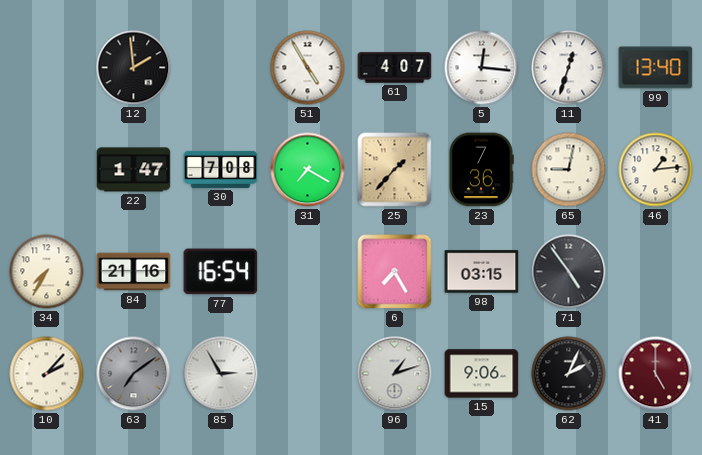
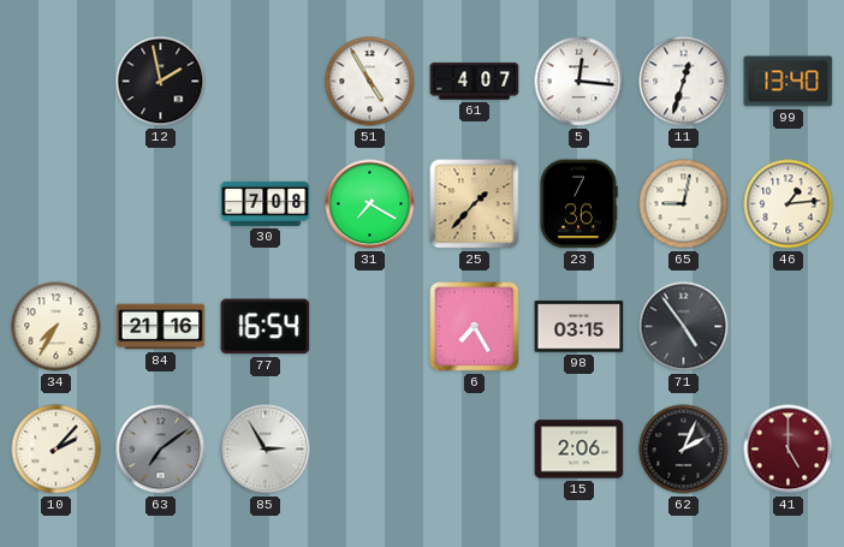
12: 1:59 -> 1:58
22: 1:47 -> none
96: 1:12 -> none
15: 9:06 -> 2:06
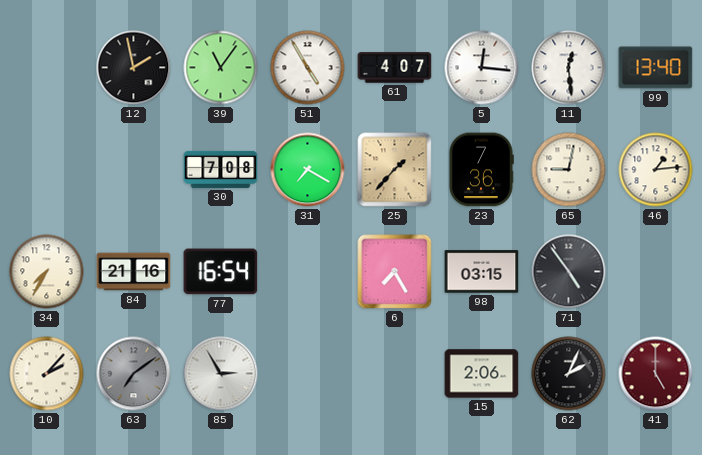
39: none -> 11:06
11: 12:33 -> 12:29
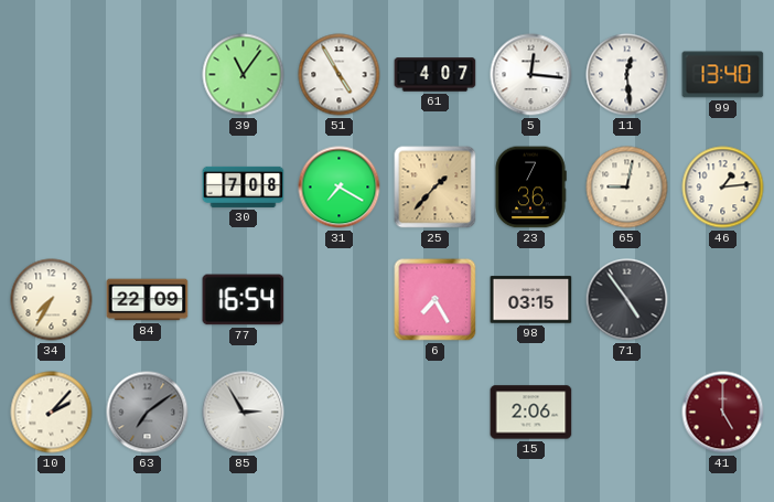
12: 1:58 -> none
84: 21:16 -> 22:09
62: 2:04 -> none
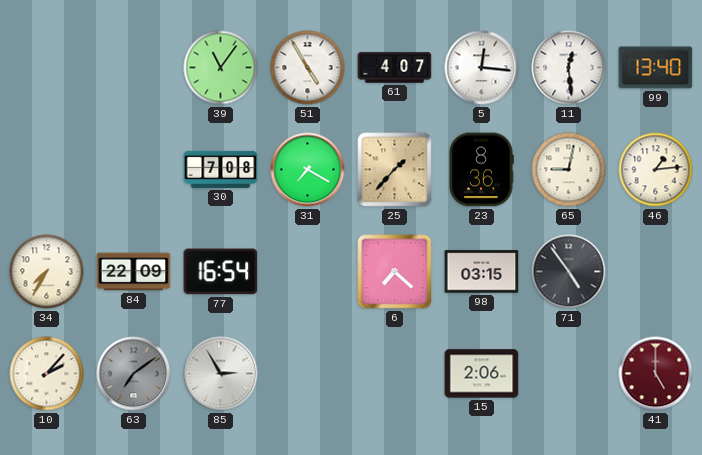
23: 7:36 -> 8:36
6: 7:25 -> 7:22
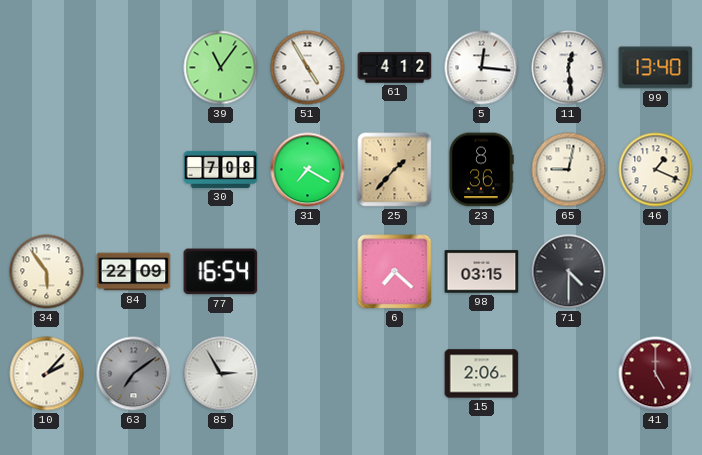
61: 4:07 -> 4:12
46: 1:14 -> 1:19
34: 7:35 -> 5:54
71: 4:54 -> 4:30
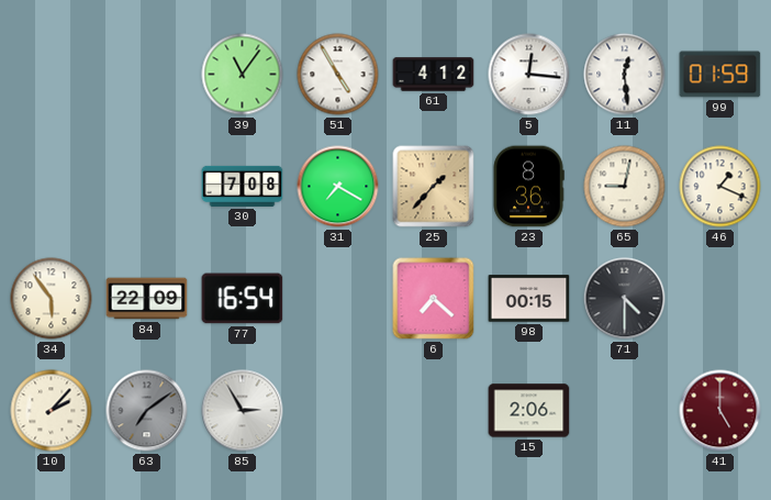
99: 13:40 -> 01:59
98: 03:15 -> 00:15
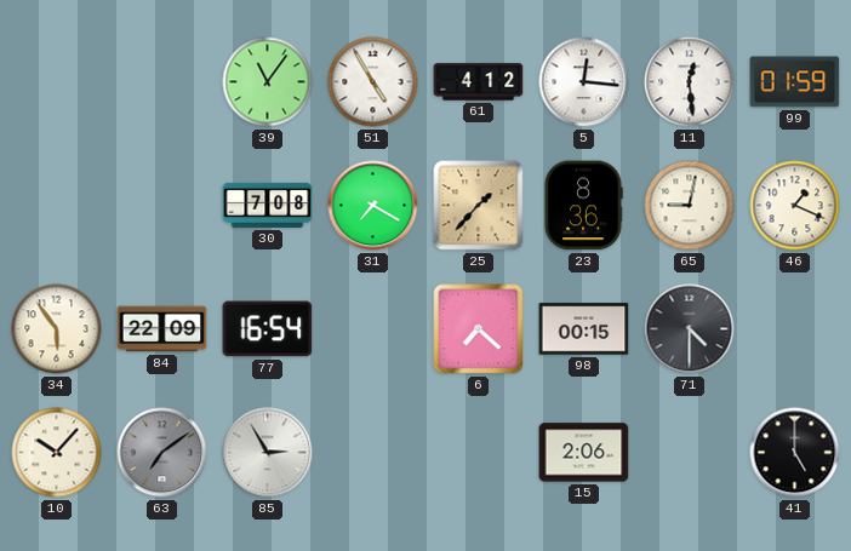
10: 2:07 -> 10:07
41 dial: burgundy -> black
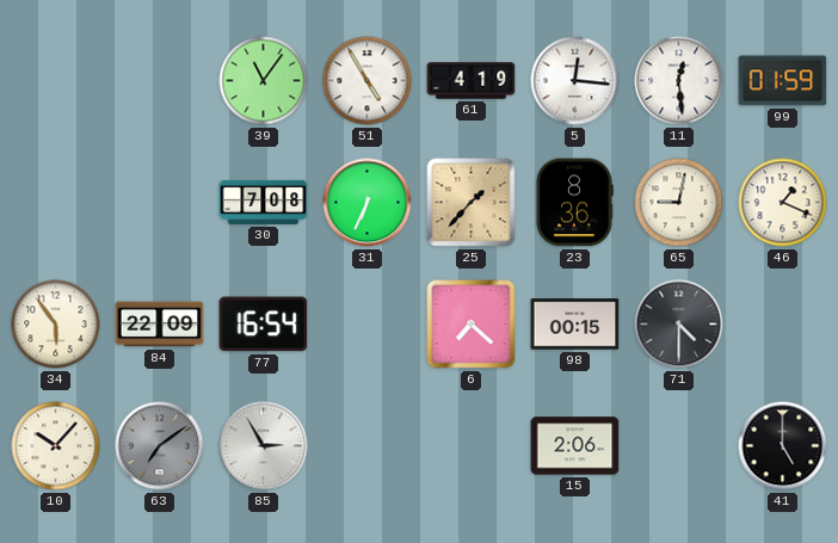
61: 4:12 -> 4:19
31: 7:20 -> 6:34
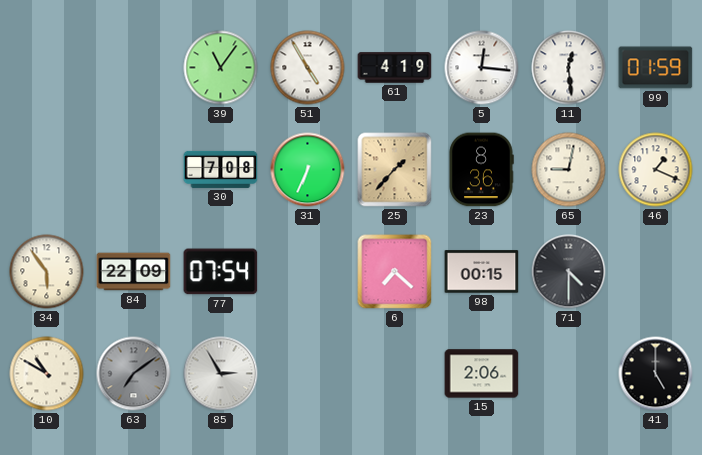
77: 16:54 -> 07:54
10: 10:07 -> 10:50
